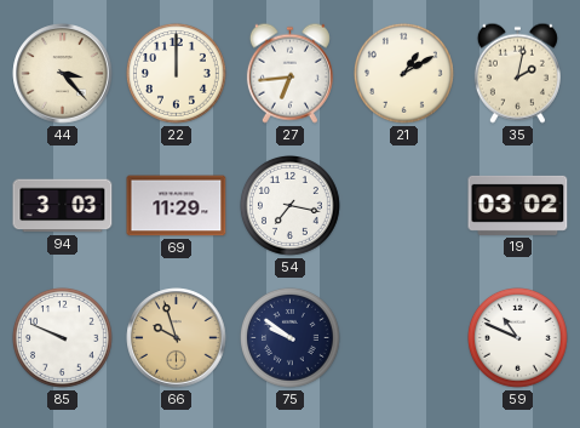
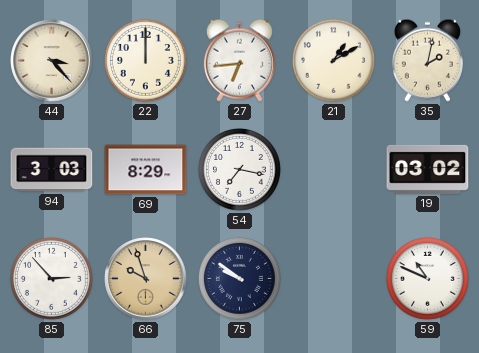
69: 11:29 -> 8:29
85: 9:49 -> 2:53
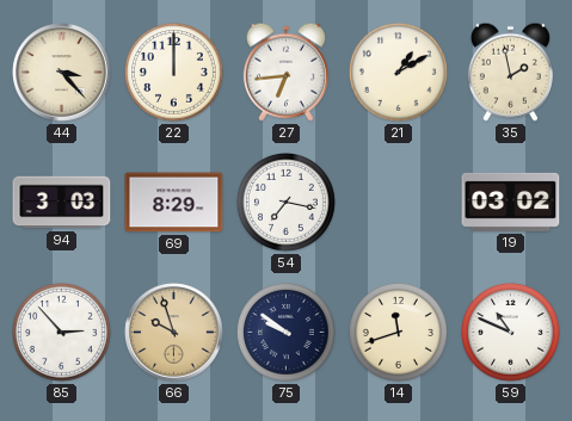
35: 2:02 -> 1:58
14: none -> 11:42
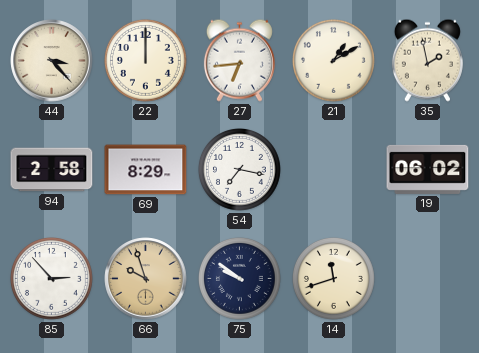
94: 3:03 -> 2:58
19: 03:02 -> 06:02
59: 10:49 -> none
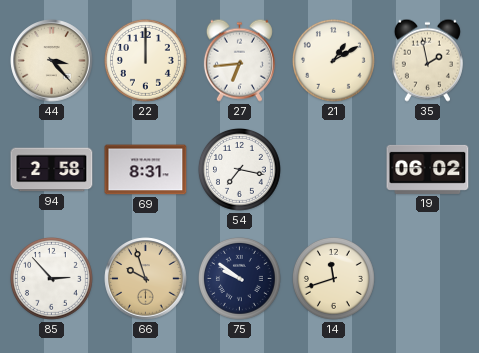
69: 8:29 -> 8:31
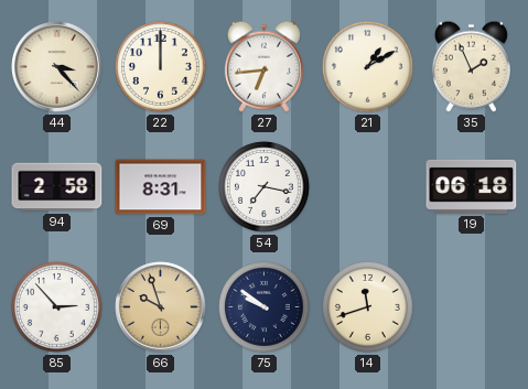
35: 1:58 -> 1:56
19: 06:02 -> 06:18
